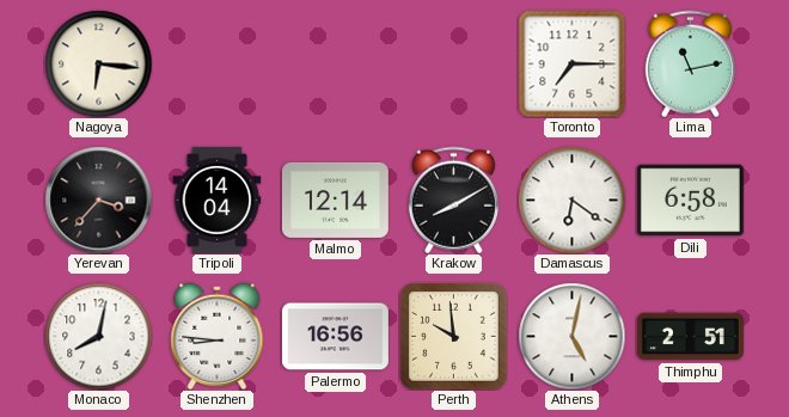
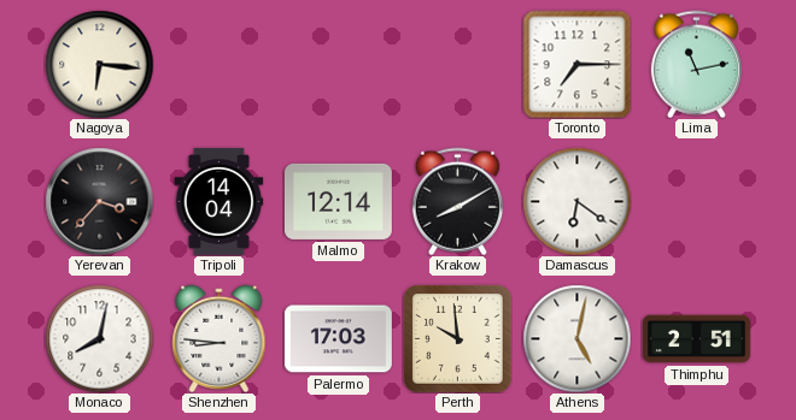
Dili: 6:58 -> none
Palermo: 16:56 -> 17:03
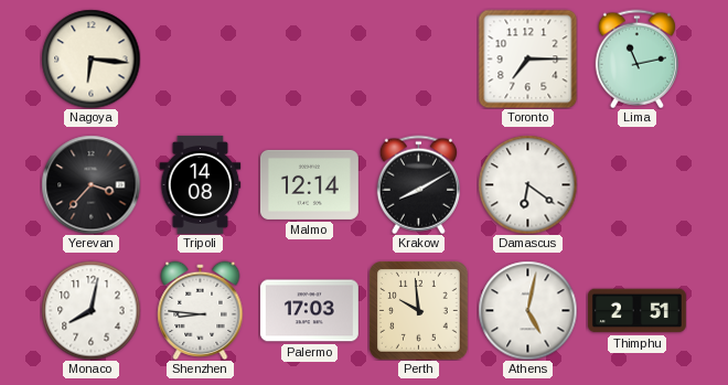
Tripoli: 14:04 -> 14:08
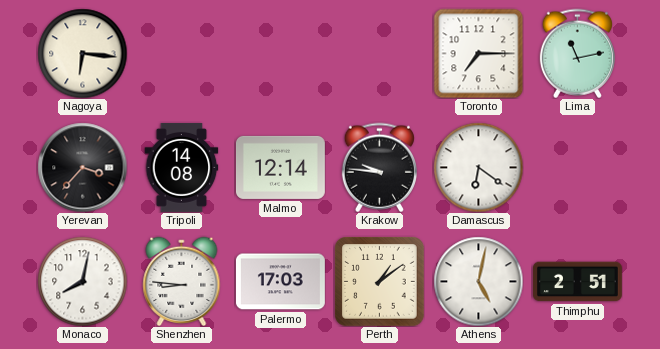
Krakow: 8:10 -> 9:46
Perth: 9:59 -> 1:09
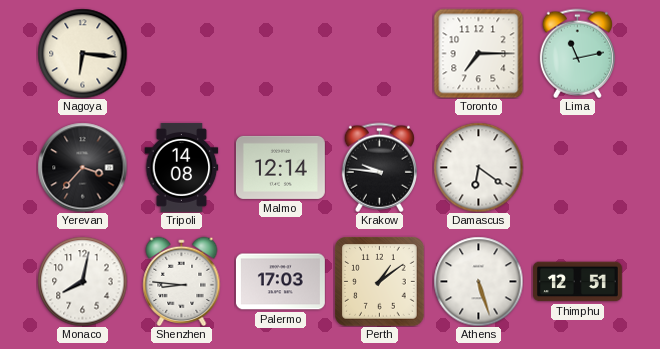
Athens: 5:02 -> 5:27
Thimphu: 2:51 -> 12:51
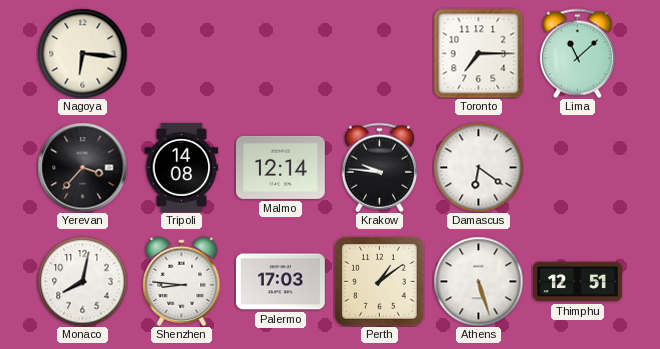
Lima: 11:13 -> 11:08
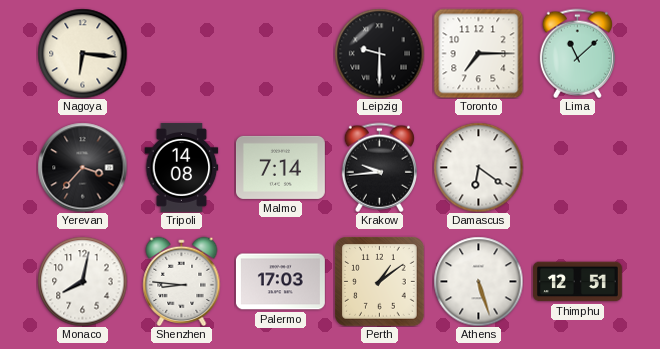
Leipzig: none -> 9:30
Malmo: 12:14 -> 7:14
Krakow: 9:46 -> 9:44
